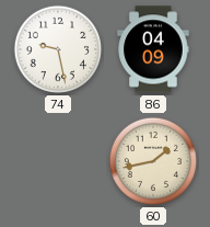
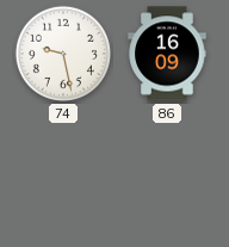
86: 04:09 -> 16:09
60: 1:43 -> none
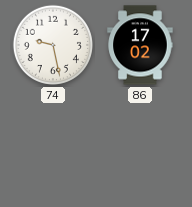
86: 16:09 -> 17:02
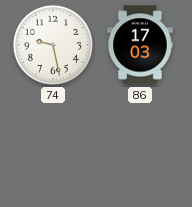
86: 17:02 -> 17:03
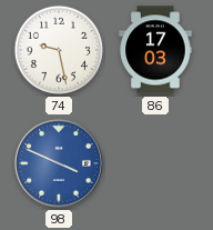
98: none -> 3:49
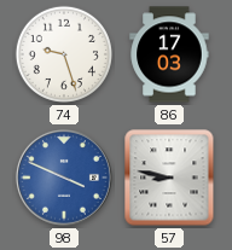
74: 9:28 -> 9:27
57: none -> 8:47
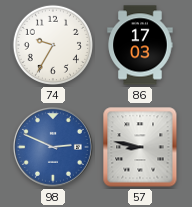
74: 9:27 -> 9:35
98: 3:49 -> 2:49
